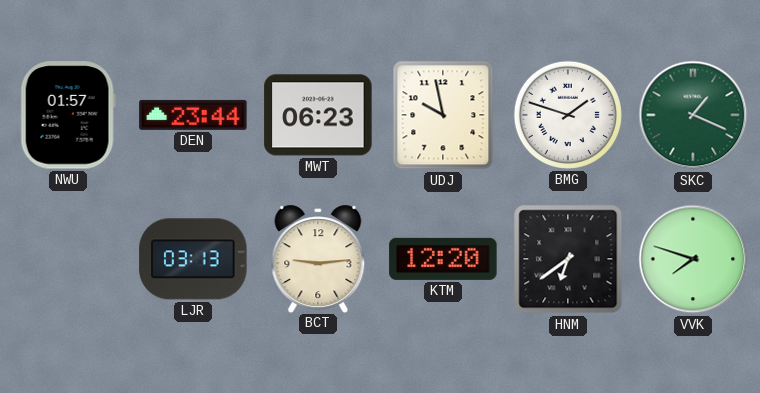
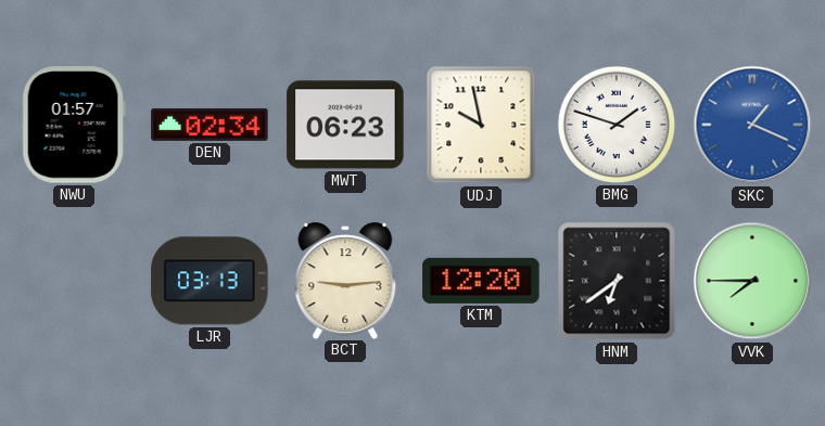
DEN: 23:44 -> 02:34
SKC dial: green -> blue
VVK: 7:48 -> 7:45
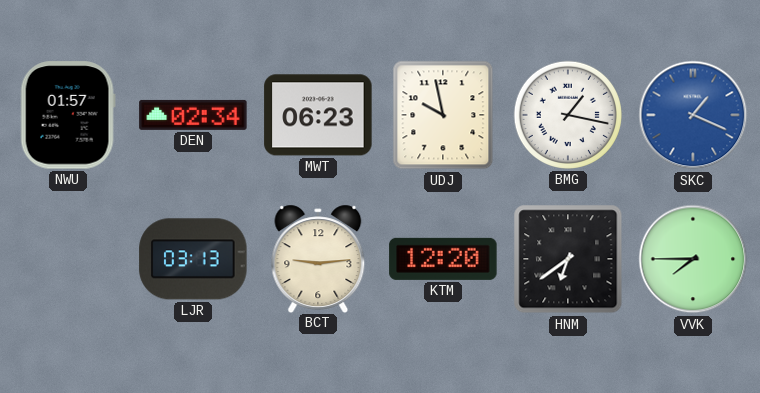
BMG: 1:48 -> 1:17
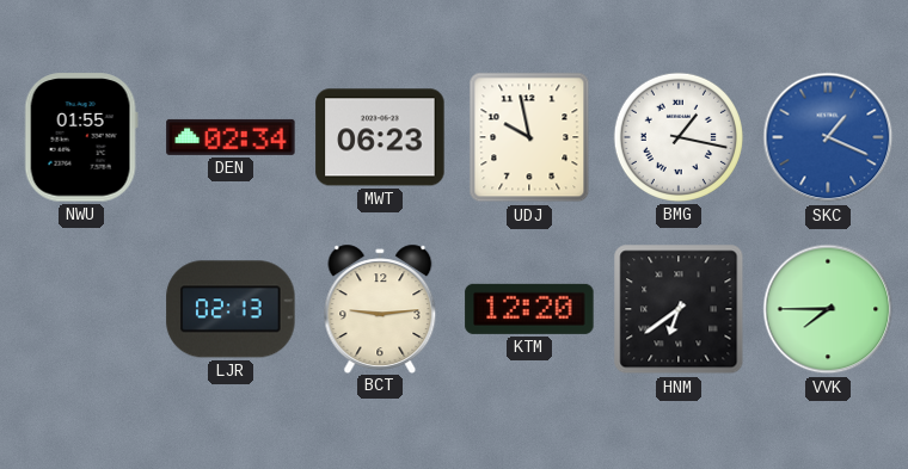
NWU: 01:57 -> 01:55
LJR: 03:13 -> 02:13
